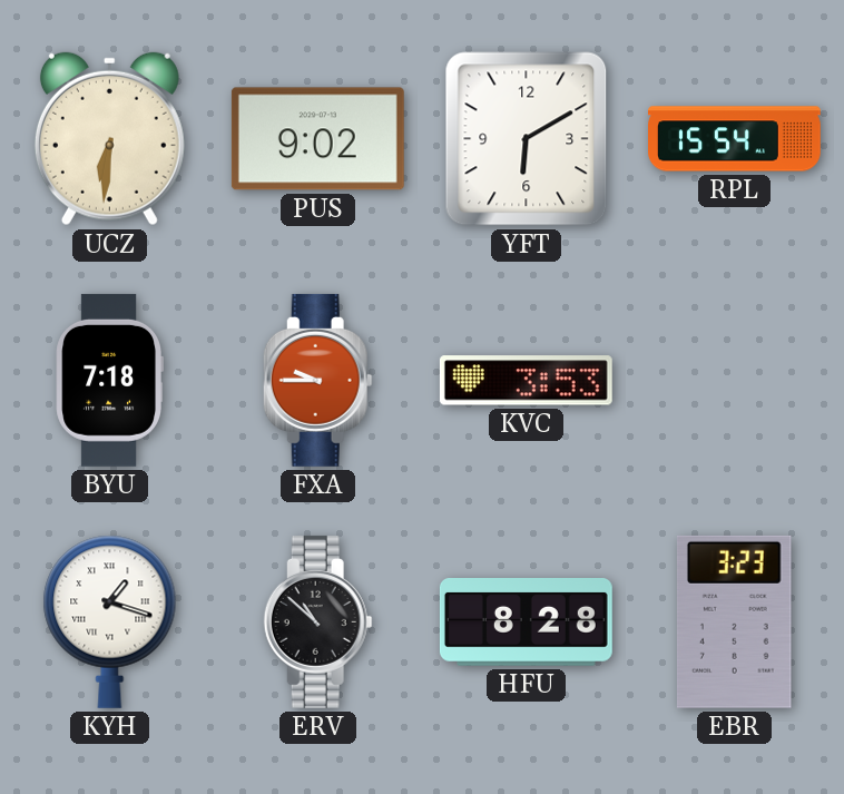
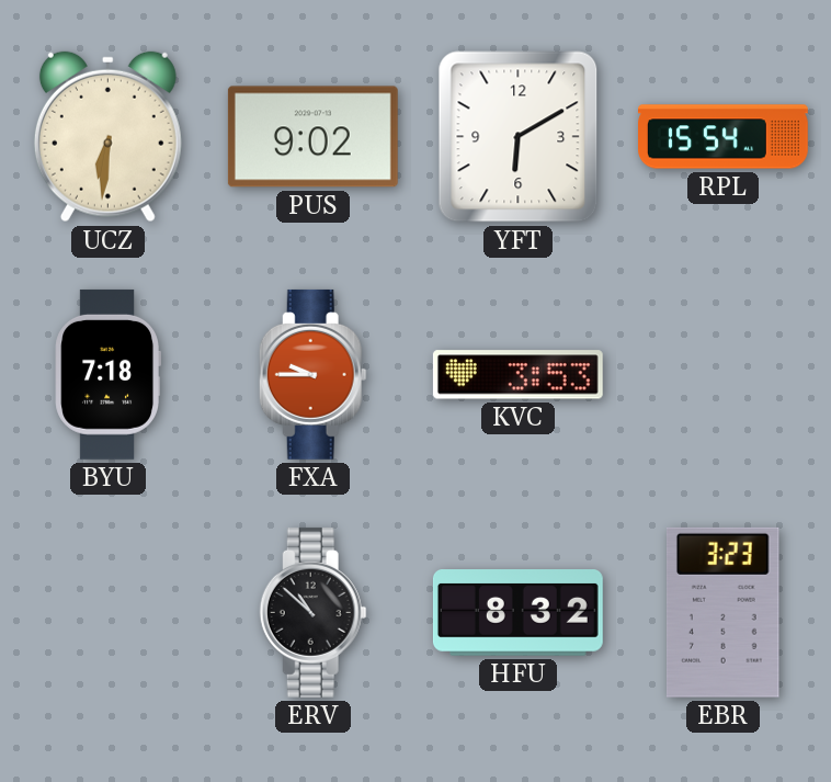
KYH: 1:18 -> none
HFU: 8:28 -> 8:32
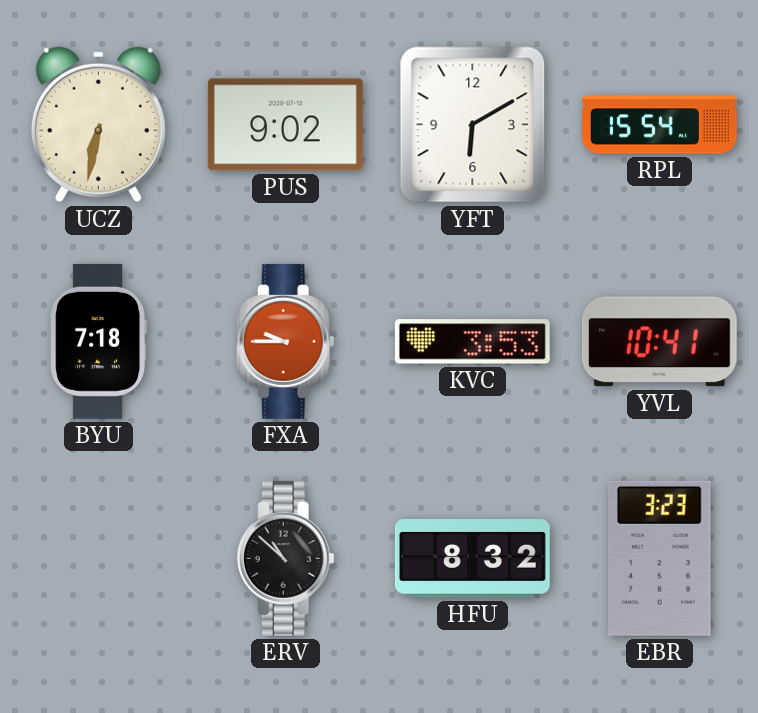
UCZ: 6:31 -> 6:32
YVL: none -> 10:41
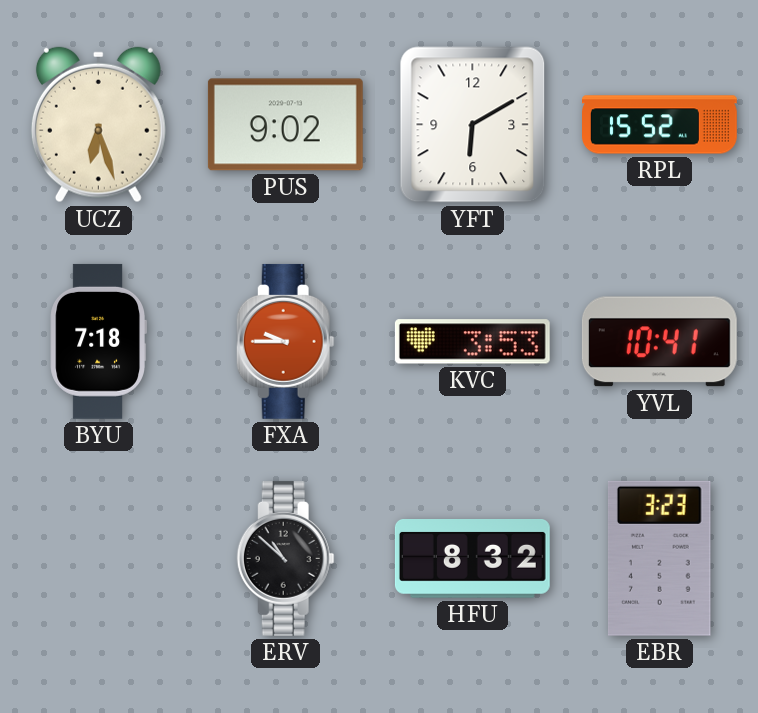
UCZ: 6:32 -> 6:27
RPL: 15:54 -> 15:52
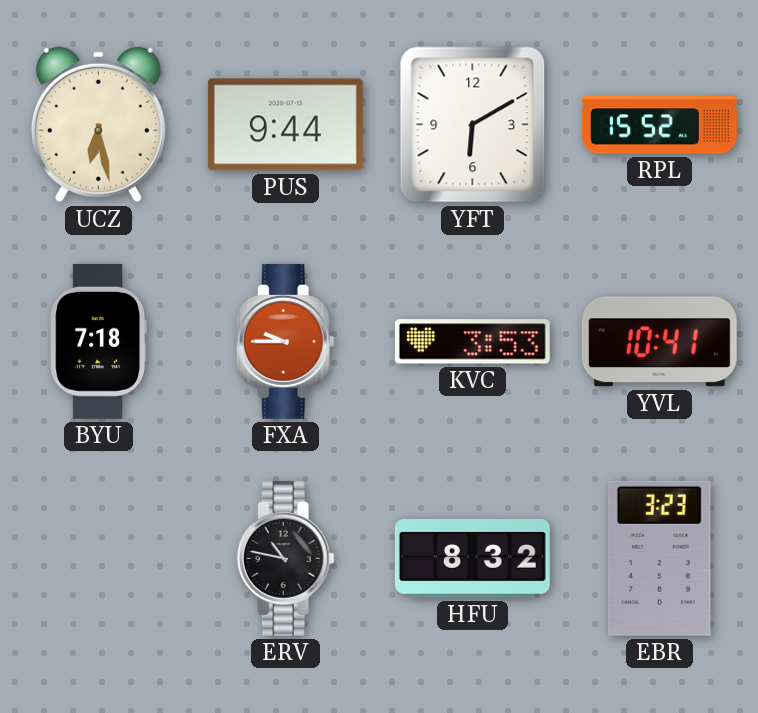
UCZ: 6:27 -> 6:28
PUS: 9:02 -> 9:44
ERV: 10:52 -> 10:47
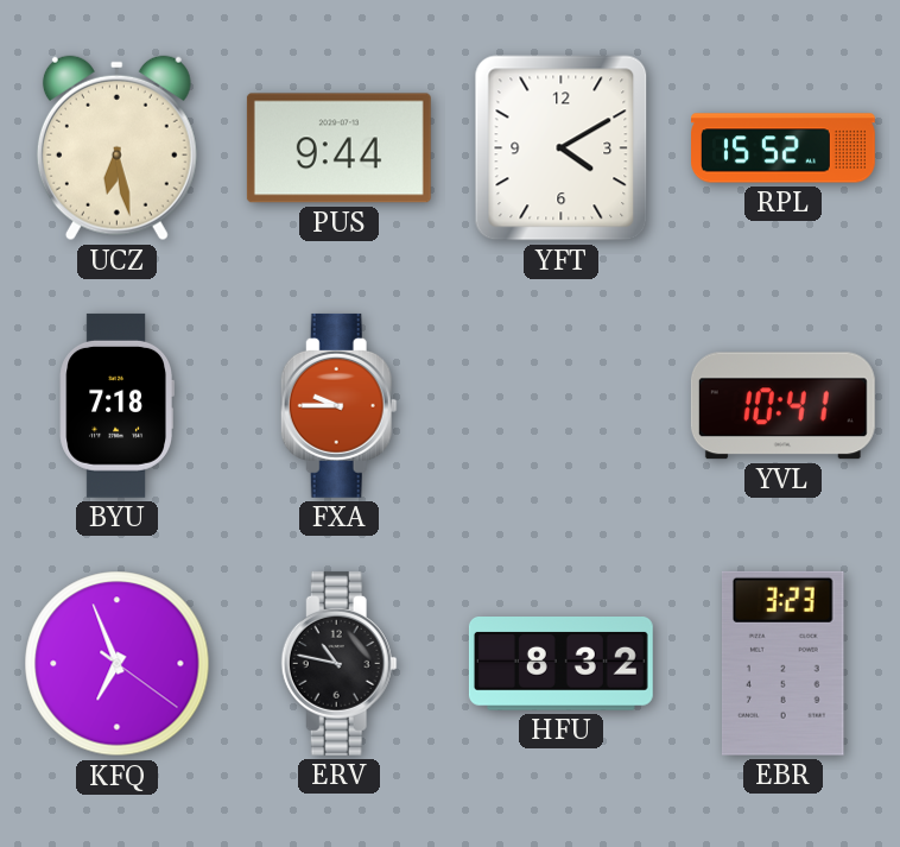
YFT: 6:10 -> 4:10
KVC: 3:53 -> none
KFQ: none -> 6:56
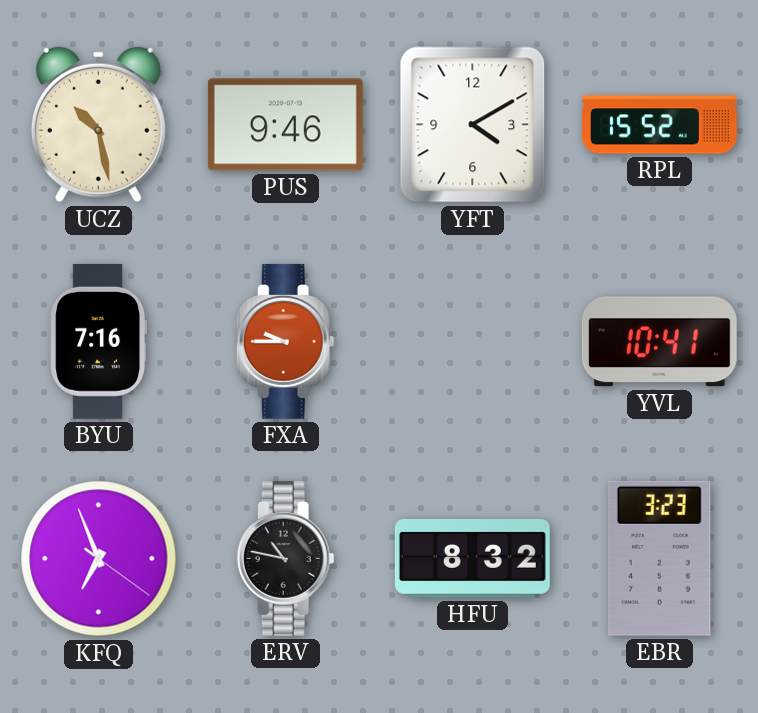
UCZ: 6:28 -> 10:28
PUS: 9:44 -> 9:46
BYU: 7:18 -> 7:16
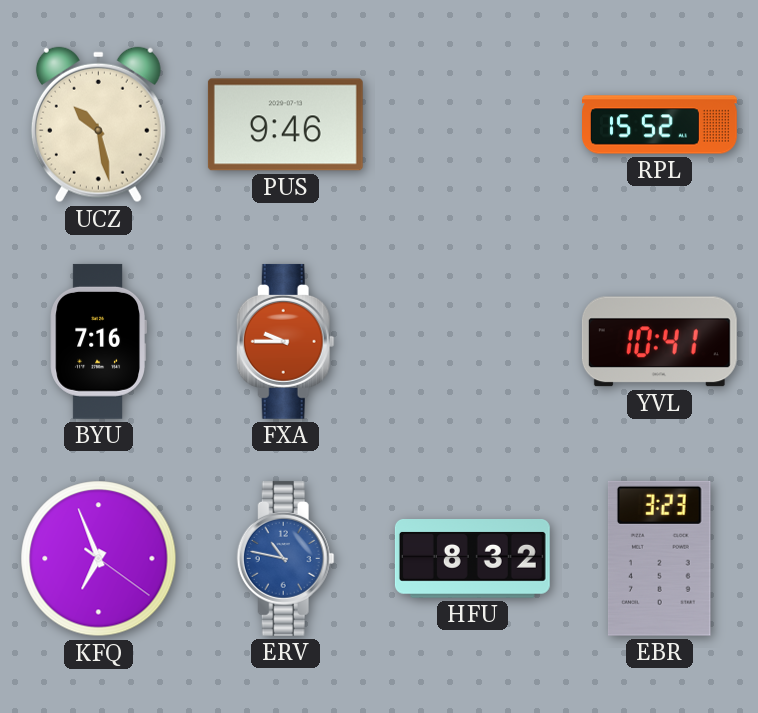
YFT: 4:10 -> none
ERV dial: black -> blue
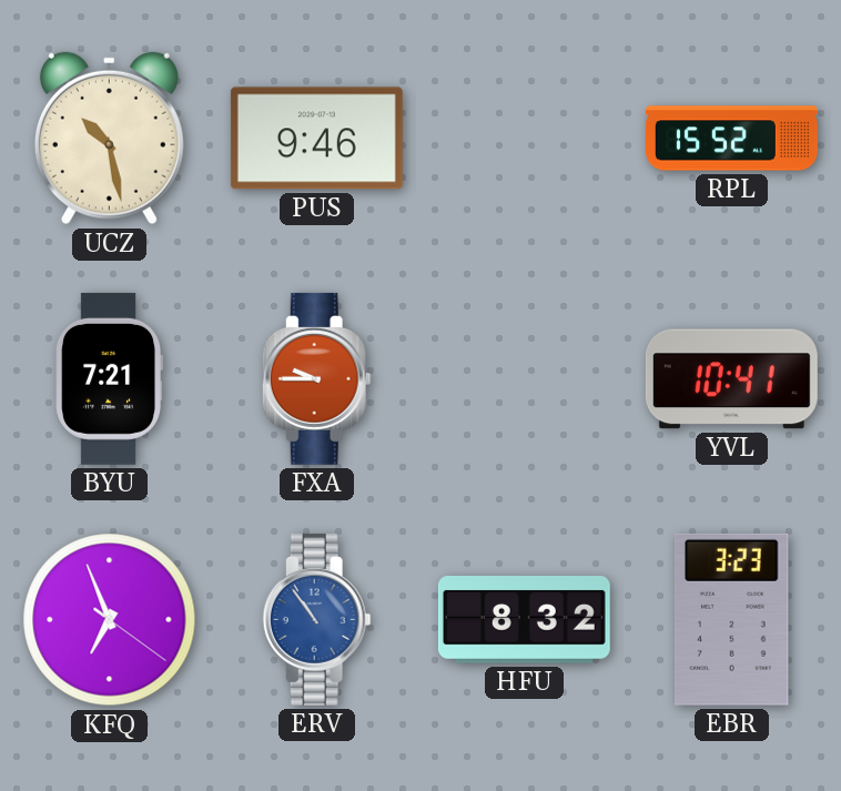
BYU: 7:16 -> 7:21
ERV: 10:47 -> 10:54
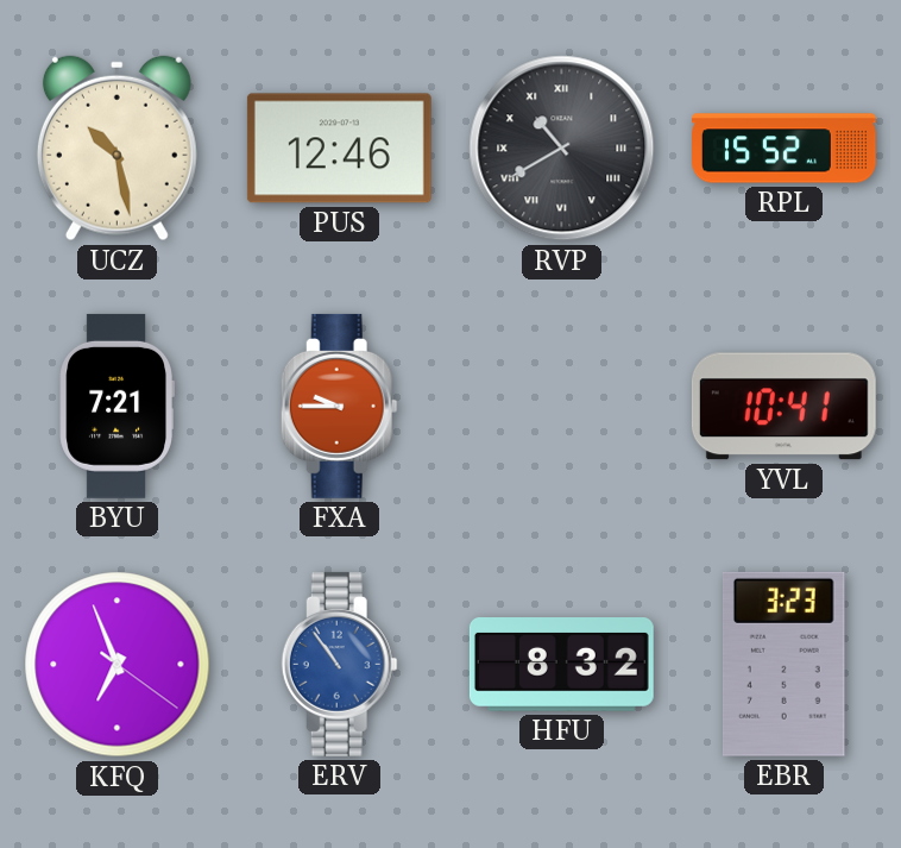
PUS: 9:46 -> 12:46
RVP: none -> 10:40
